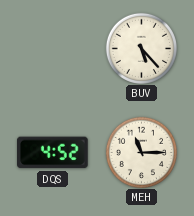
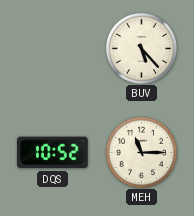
DQS: 4:52 -> 10:52
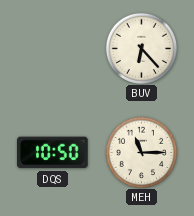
BUV: 5:23 -> 6:23
DQS: 10:52 -> 10:50
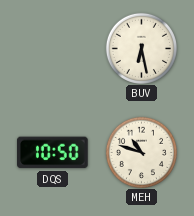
BUV: 6:23 -> 6:28
MEH: 11:15 -> 10:48
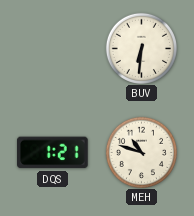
BUV: 6:28 -> 6:31
DQS: 10:50 -> 1:21
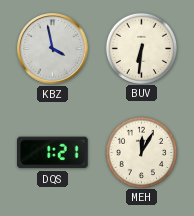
KBZ: none -> 3:58
MEH: 10:48 -> 12:05
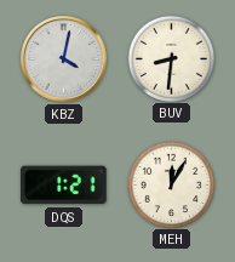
KBZ: 3:58 -> 4:02
BUV: 6:31 -> 8:31
